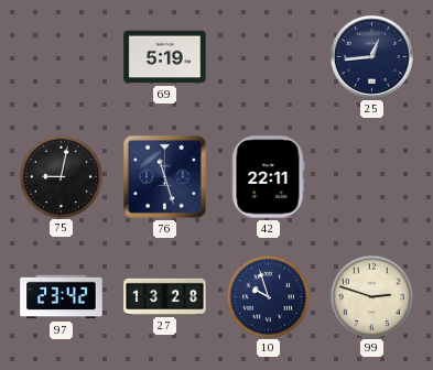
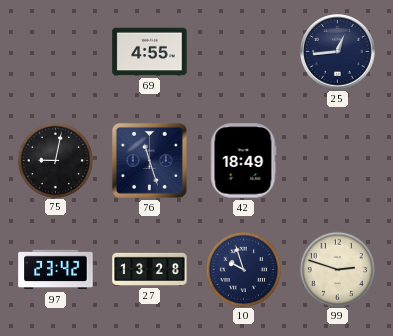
69: 5:19 -> 4:55
42: 22:11 -> 18:49
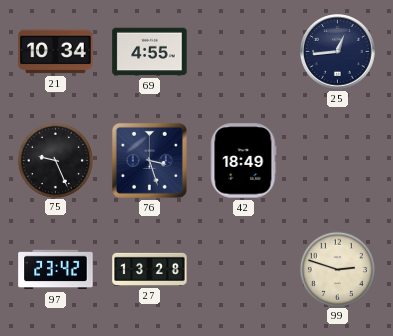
21: none -> 10:34
75: 9:02 -> 9:26
76: 11:27 -> 3:27
10: 9:57 -> none
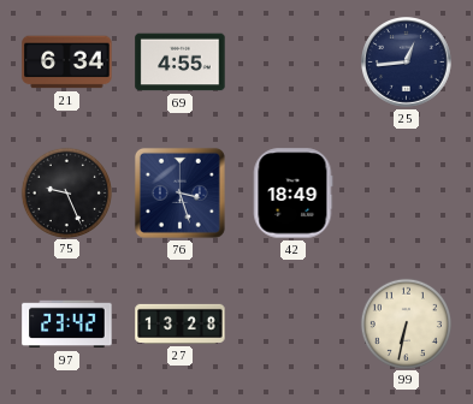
21: 10:34 -> 6:34
99: 2:48 -> 6:32
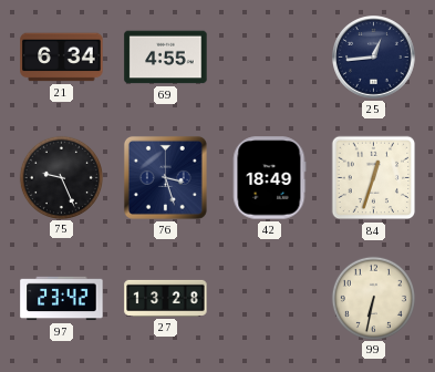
84: none -> 12:33
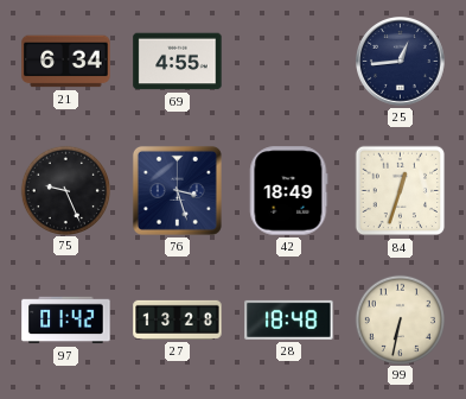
97: 23:42 -> 01:42
28: none -> 18:48
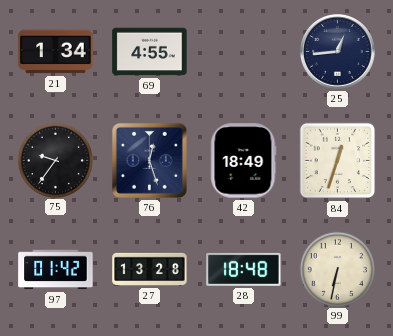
21: 6:34 -> 1:34
75: 9:26 -> 9:36
76: 3:27 -> 12:27
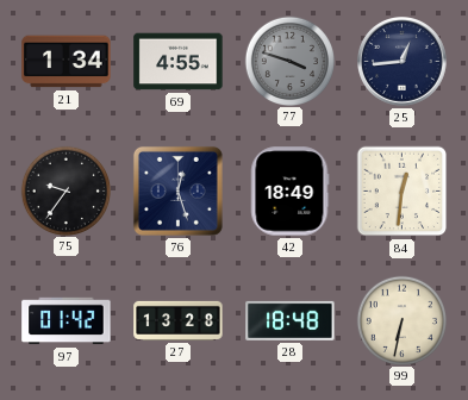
77: none -> 3:48
84: 12:33 -> 12:31
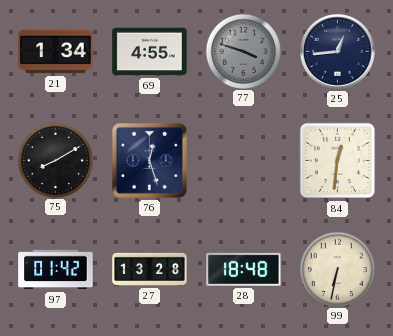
75: 9:36 -> 8:10
42: 18:49 -> none
